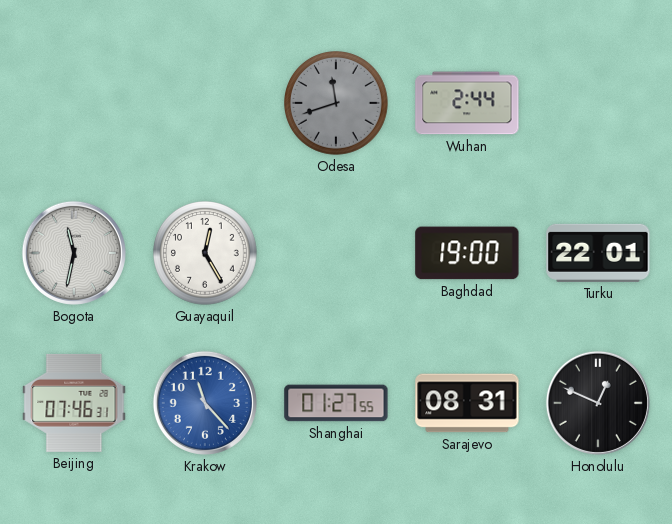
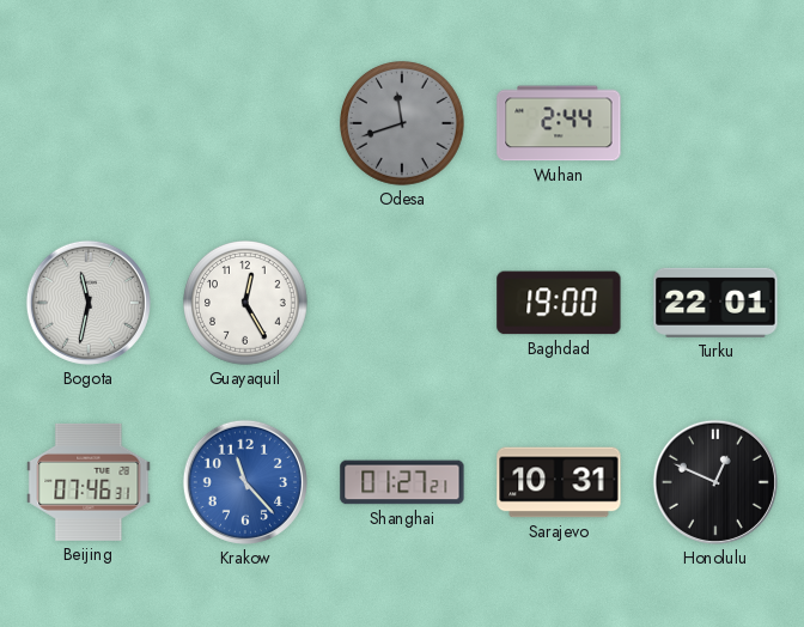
Shanghai: 01:27:55 -> 01:27:21
Sarajevo: 08:31 -> 10:31
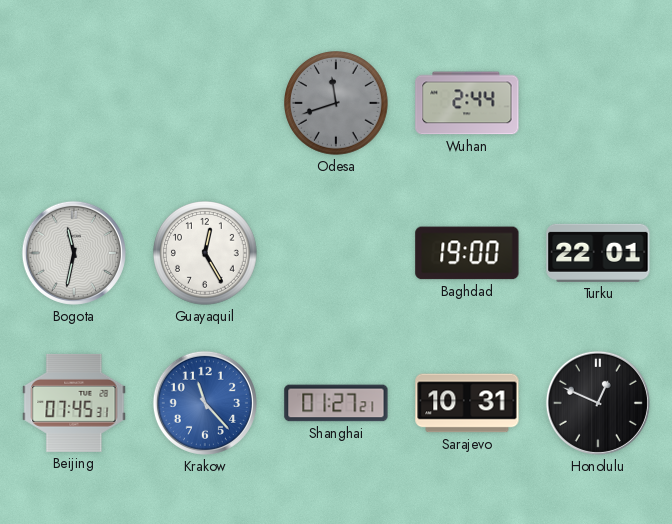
Beijing: 07:46 -> 07:45
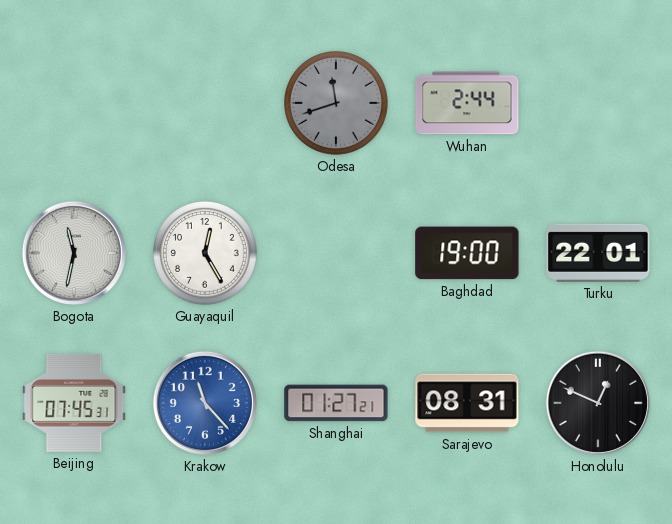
Sarajevo: 10:31 -> 08:31
